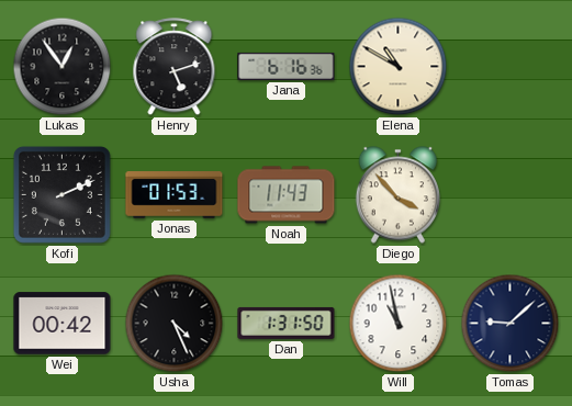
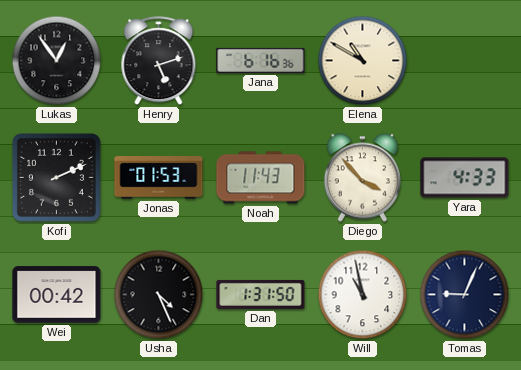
Yara: none -> 4:33
Tomas: 9:08 -> 9:04
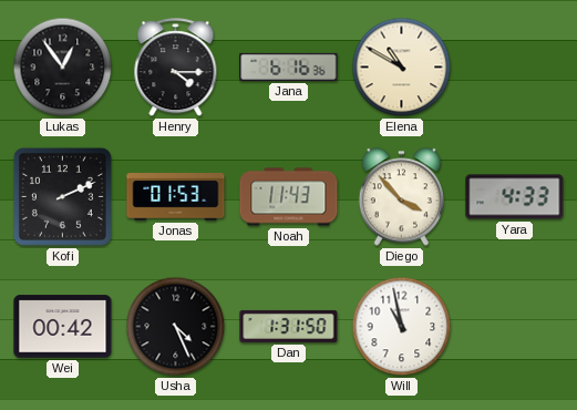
Henry: 5:12 -> 4:15
Tomas: 9:04 -> none
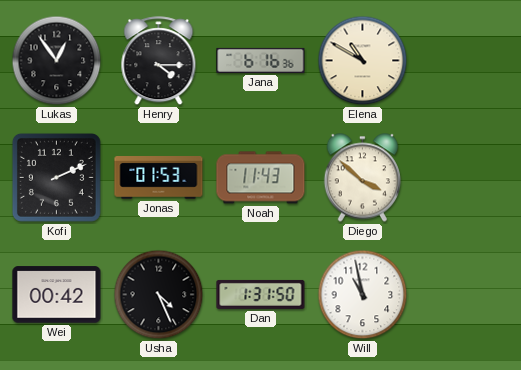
Diego: 3:53 -> 3:52
Yara: 4:33 -> none
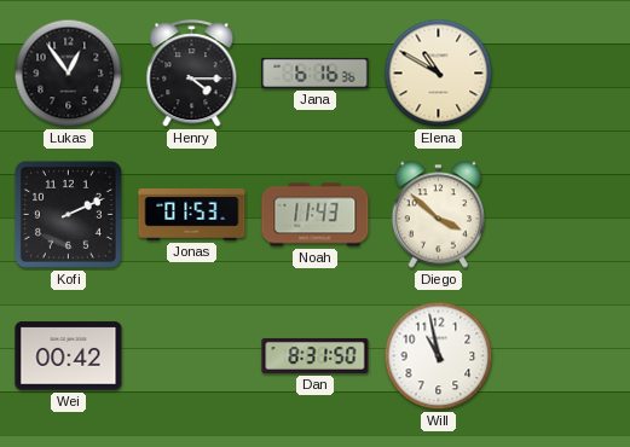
Usha: 4:26 -> none
Dan: 1:31 -> 8:31
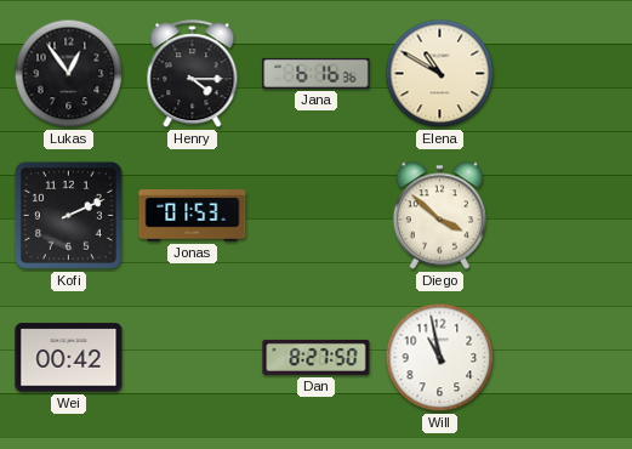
Noah: 11:43 -> none
Dan: 8:31 -> 8:27
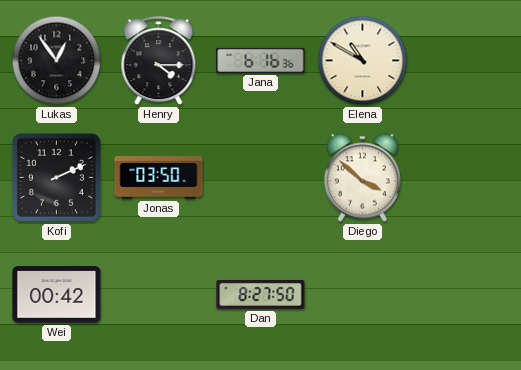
Jonas: 01:53 -> 03:50
Will: 10:58 -> none
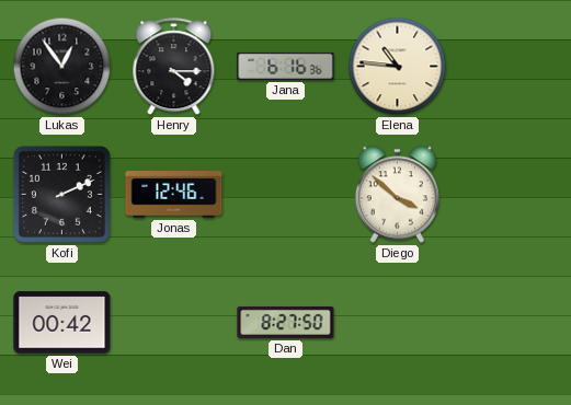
Elena: 10:50 -> 10:46
Jonas: 03:50 -> 12:46
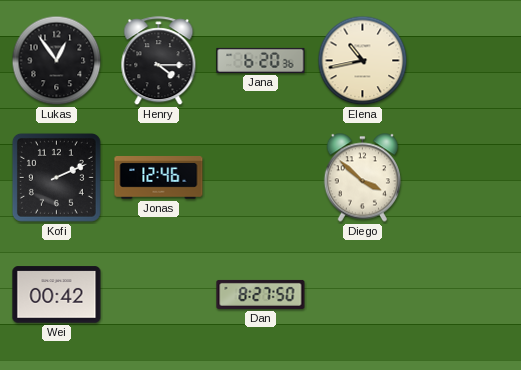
Jana: 6:16 -> 6:20
Elena: 10:46 -> 10:43
